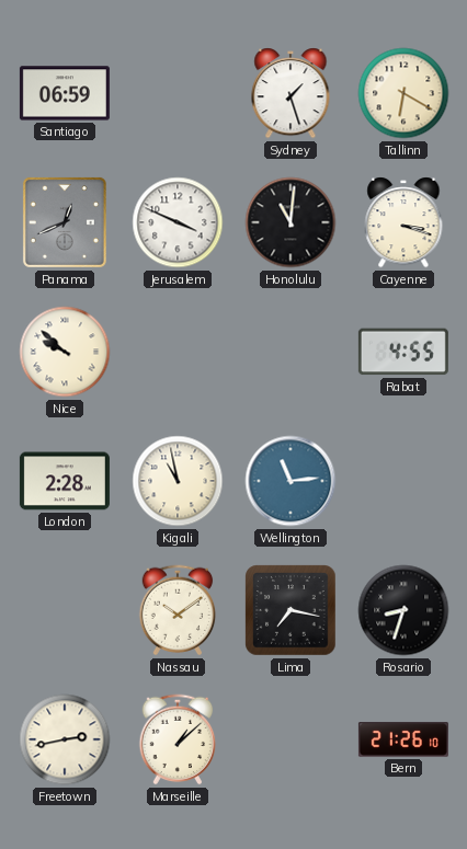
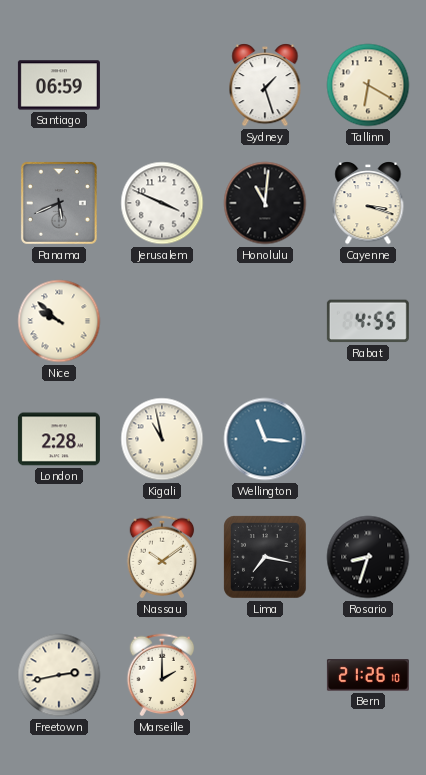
Panama: 12:41 -> 5:41
Wellington: 11:14 -> 11:16
Marseille: 1:08 -> 2:00
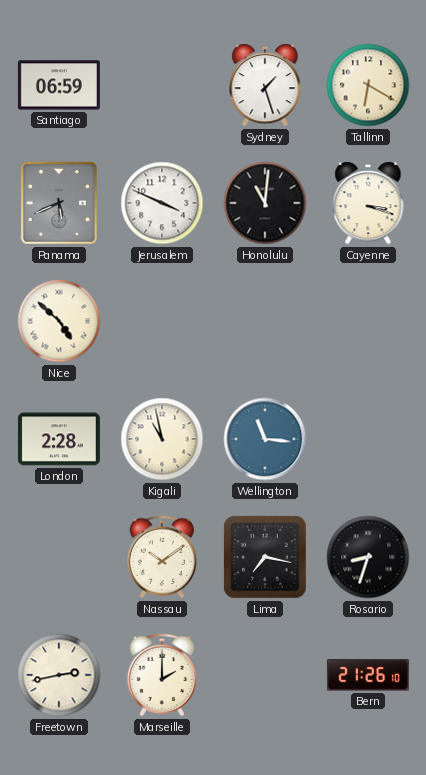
Nice: 9:52 -> 4:52
Rabat: 4:55 -> none
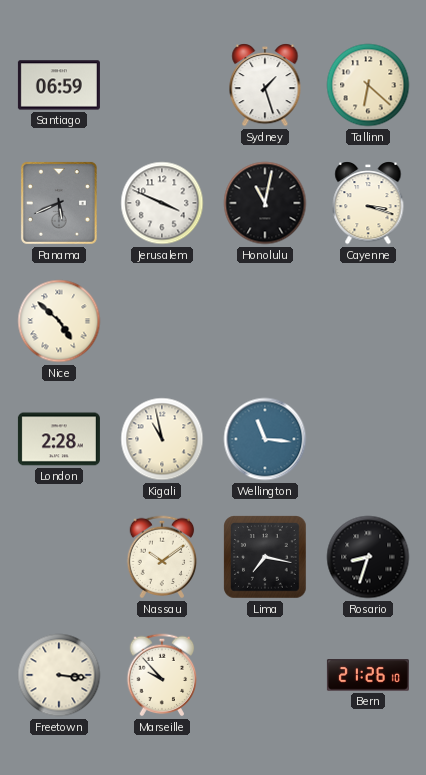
Tallinn: 6:20 -> 6:22
Honolulu: 11:01 -> 11:02
Freetown: 2:43 -> 3:16
Marseille: 2:00 -> 9:53
